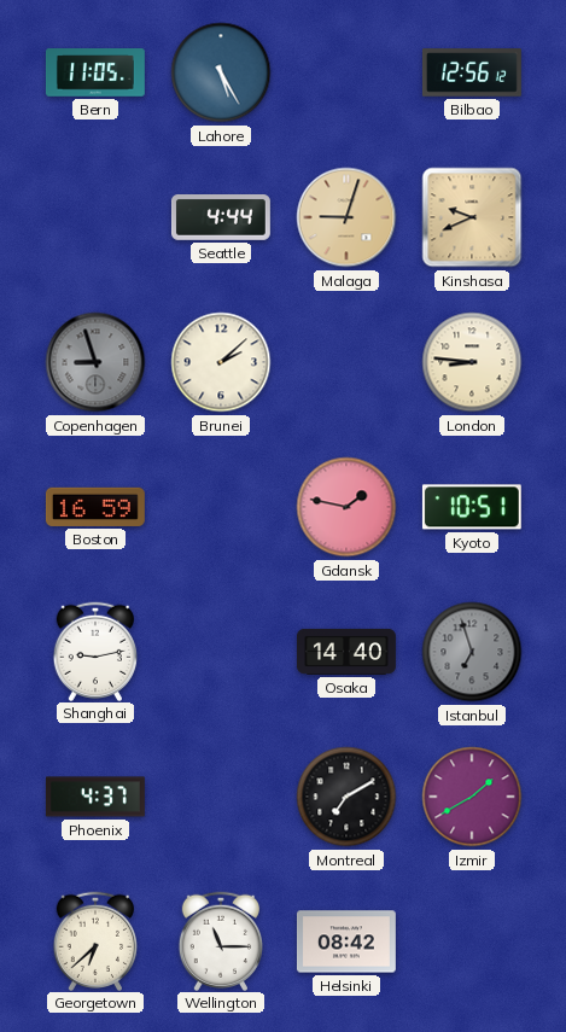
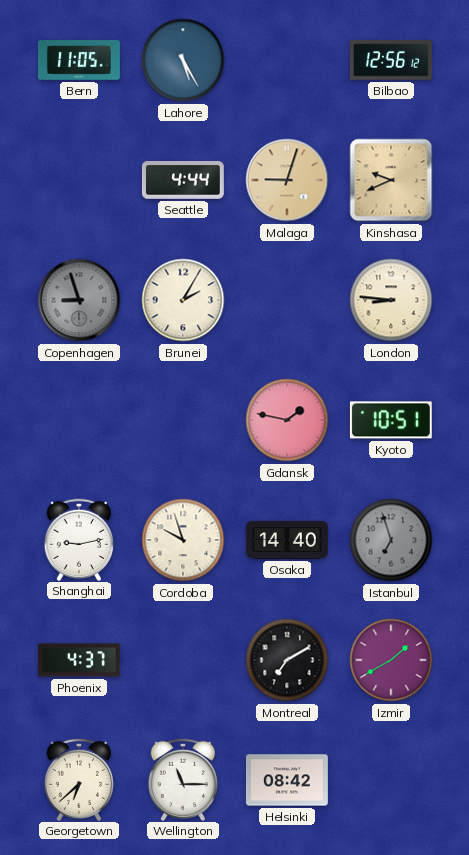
Brunei: 2:08 -> 2:05
Boston: 16:59 -> none
Cordoba: none -> 9:57
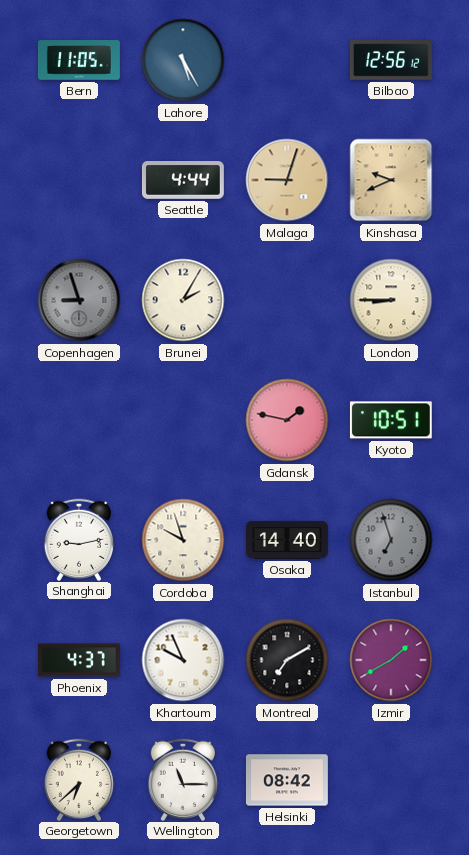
London: 8:46 -> 8:45
Khartoum: none -> 9:56
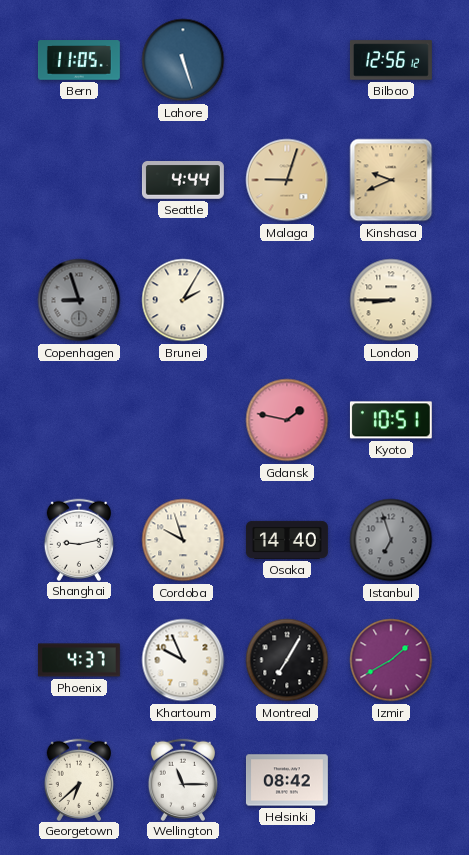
Lahore: 5:25 -> 5:27
Montreal: 7:10 -> 7:05
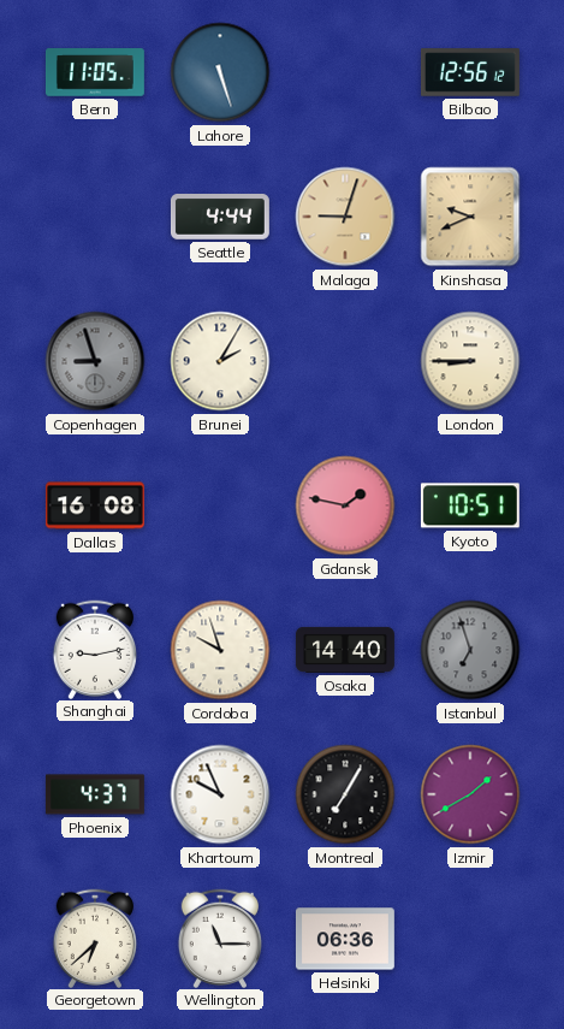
Dallas: none -> 16:08
Helsinki: 08:42 -> 06:36
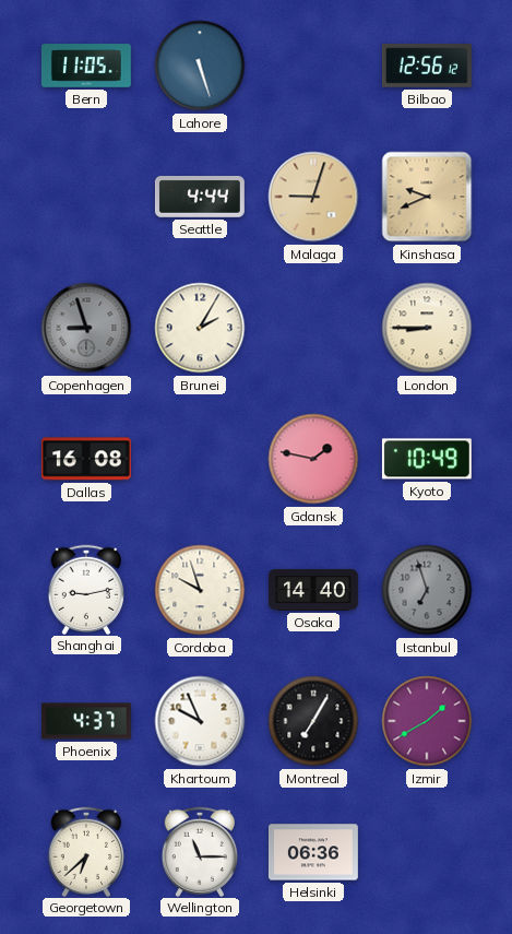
Kyoto: 10:51 -> 10:49
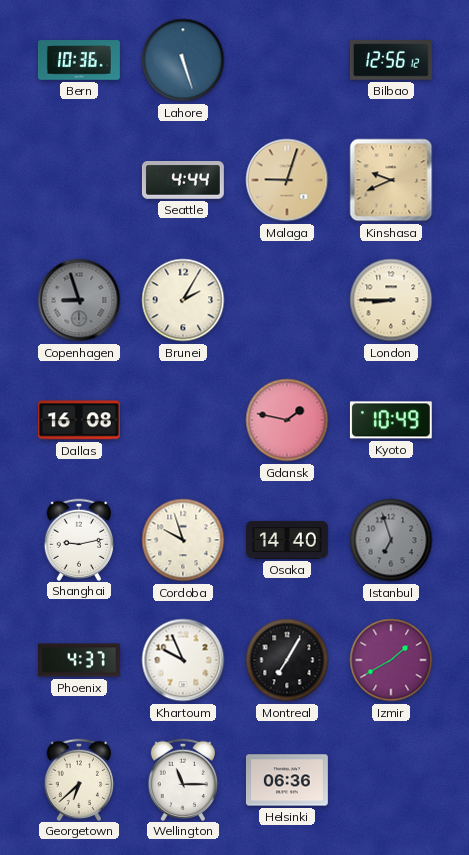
Bern: 11:05 -> 10:36
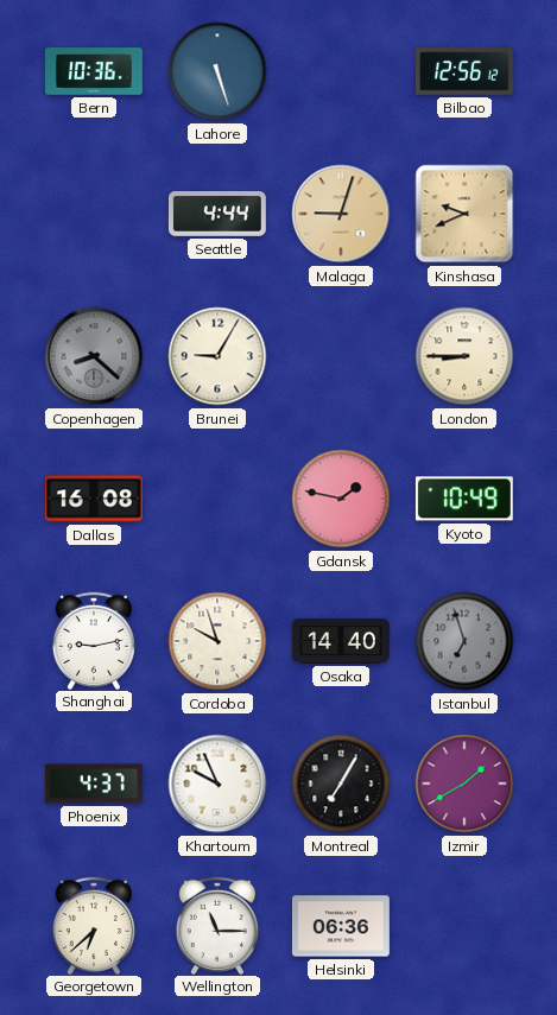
Copenhagen: 8:57 -> 8:22
Brunei: 2:05 -> 9:05
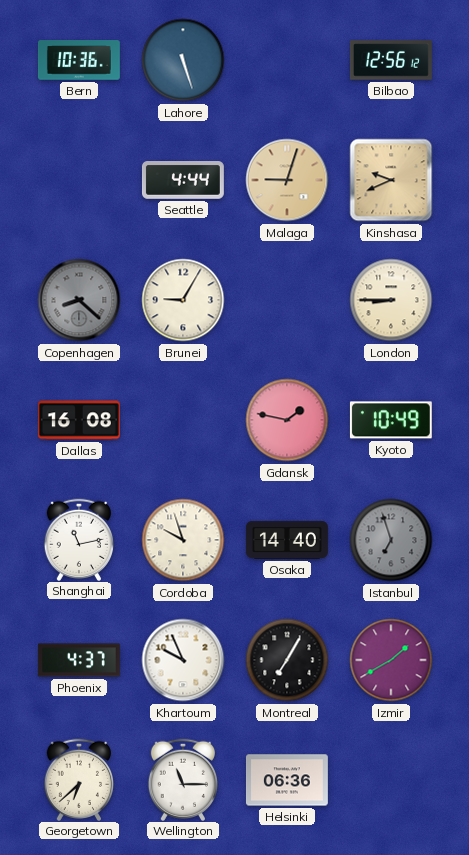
Shanghai: 9:13 -> 11:13
